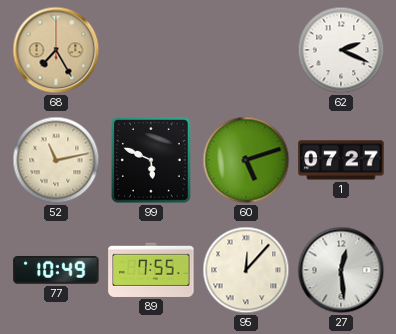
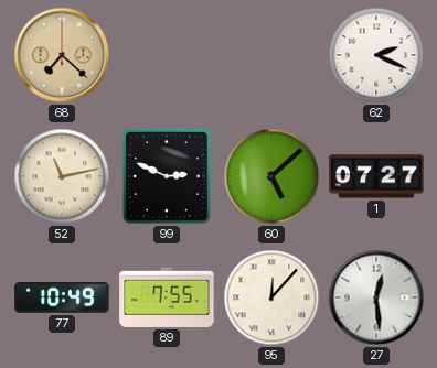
68: 7:25 -> 7:22
99: 5:49 -> 2:49
60: 5:12 -> 5:08
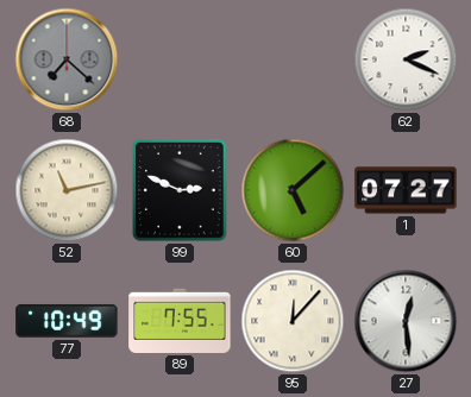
68 dial: champagne -> grey
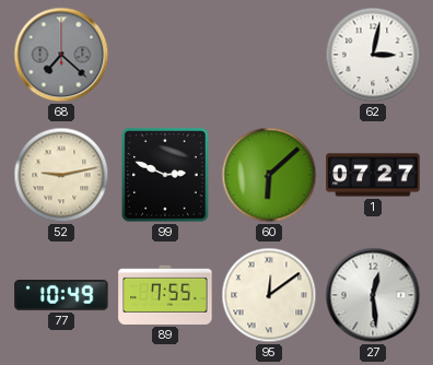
62: 2:19 -> 3:02
52: 11:13 -> 9:13
60: 5:08 -> 6:08
95: 12:07 -> 12:09
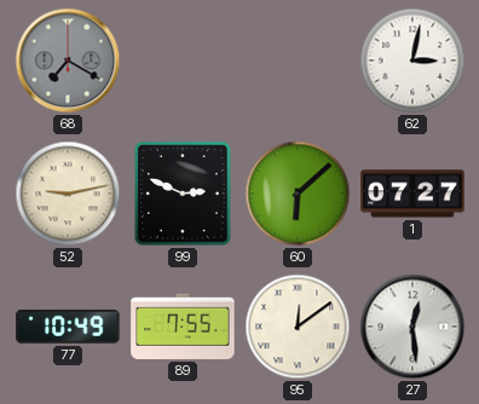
68: 7:22 -> 7:20
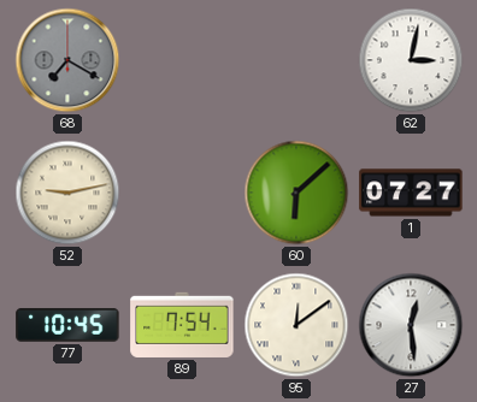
99: 2:49 -> none
77: 10:49 -> 10:45
89: 7:55 -> 7:54
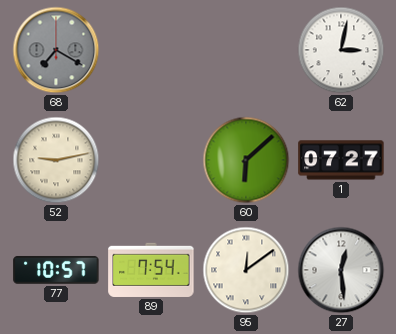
77: 10:45 -> 10:57
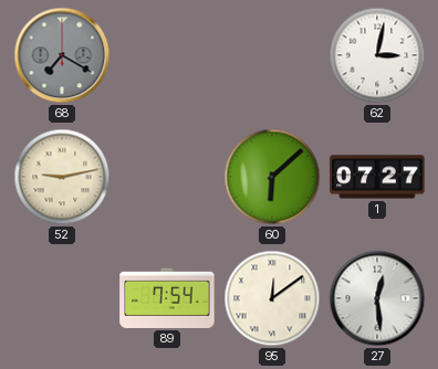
77: 10:57 -> none
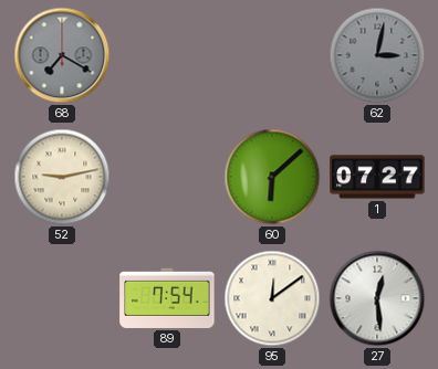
62 dial: white -> grey
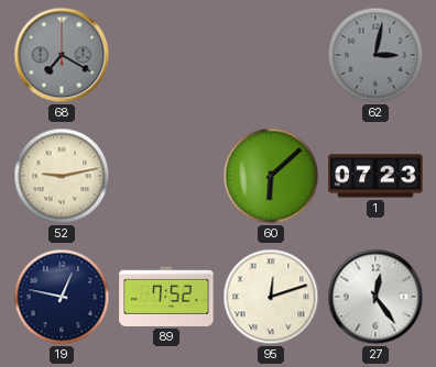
1: 07:27 -> 07:23
19: none -> 12:47
89: 7:54 -> 7:52
95: 12:09 -> 12:12
27: 12:29 -> 12:24
